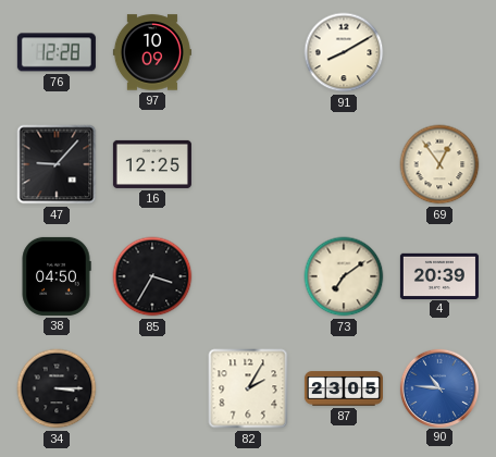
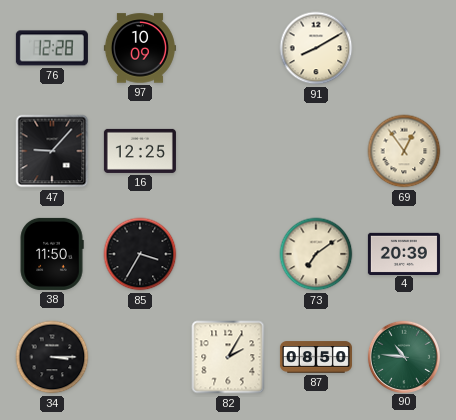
38: 04:50 -> 11:50
87: 23:05 -> 08:50
90 dial: blue -> green
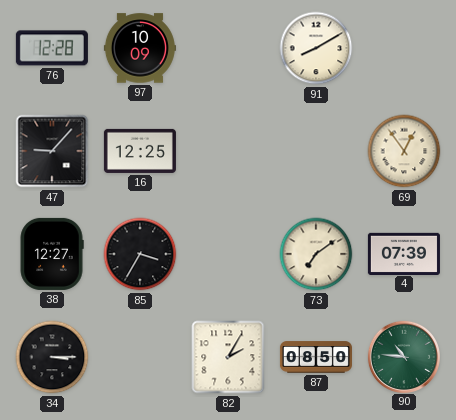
38: 11:50 -> 12:27
4: 20:39 -> 07:39
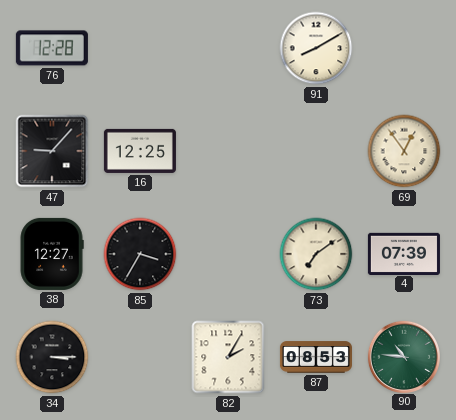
97: 10:09 -> none
87: 08:50 -> 08:53
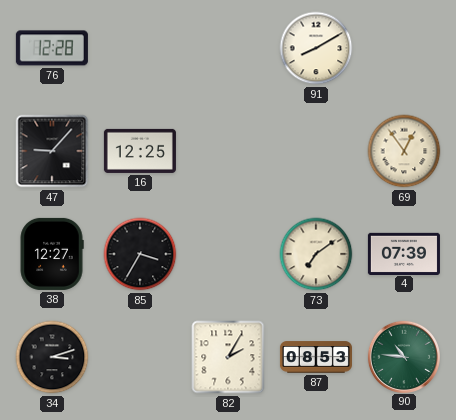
34: 3:15 -> 3:12
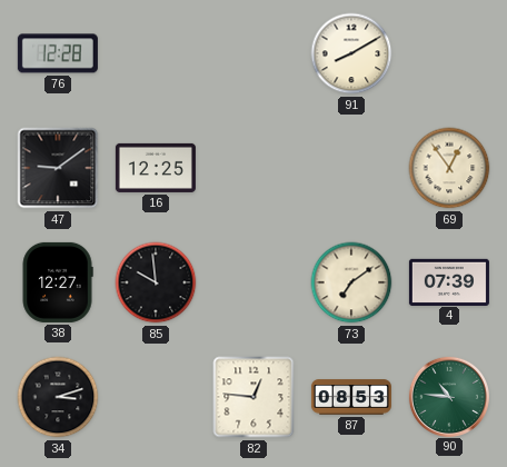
47: 9:07 -> 9:09
85: 3:35 -> 9:59
82: 2:05 -> 12:46
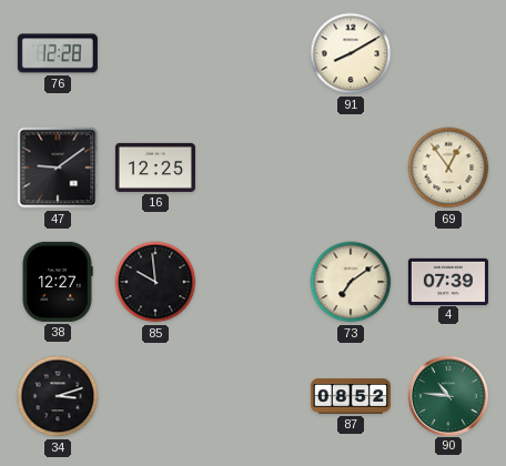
82: 12:46 -> none
87: 08:53 -> 08:52
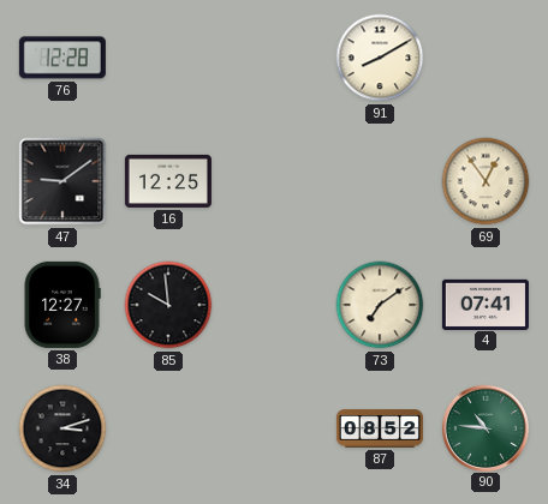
4: 07:39 -> 07:41
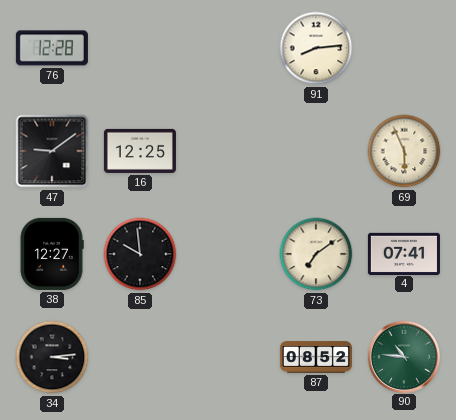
91: 8:10 -> 8:14
69: 12:54 -> 5:56
34: 3:12 -> 3:14
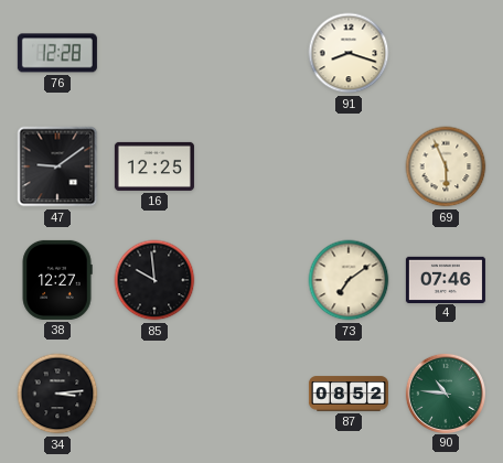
91: 8:14 -> 8:18
4: 07:41 -> 07:46
